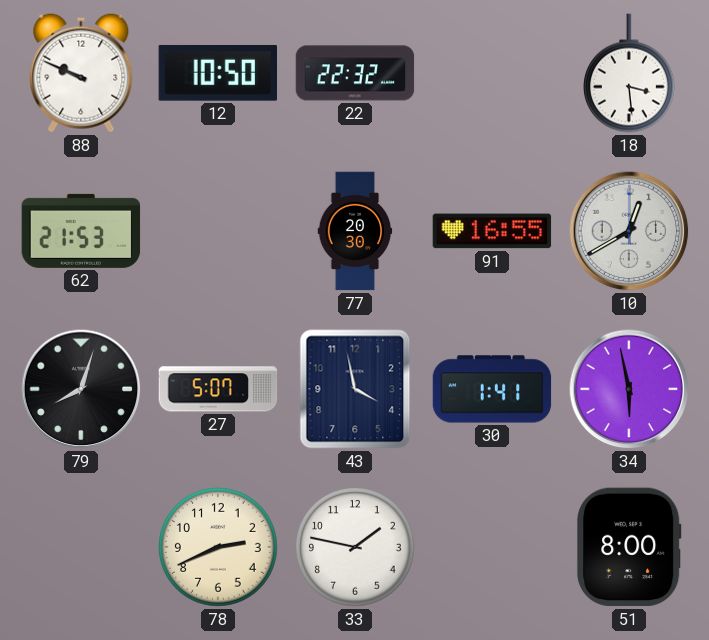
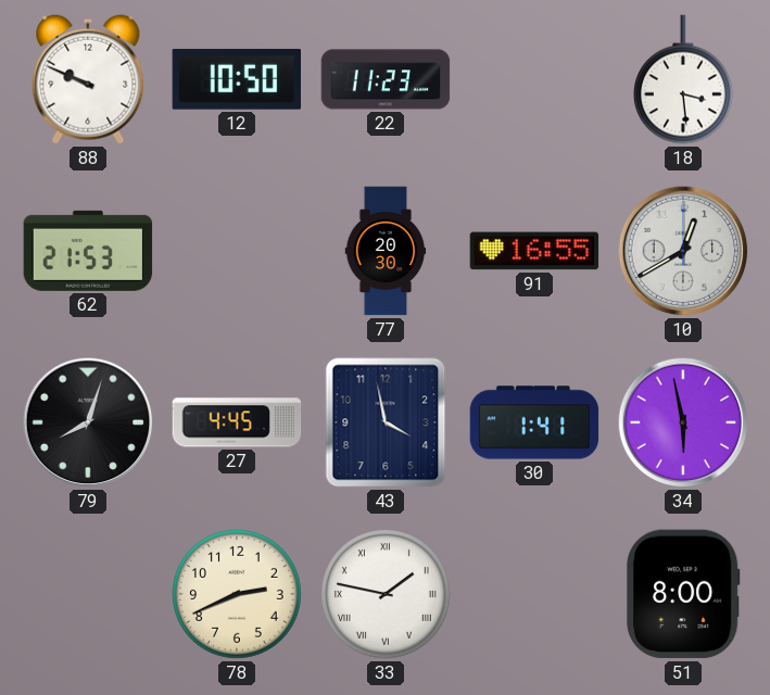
22: 22:32 -> 11:23
27: 5:07 -> 4:45
33 numerals: Arabic -> Roman
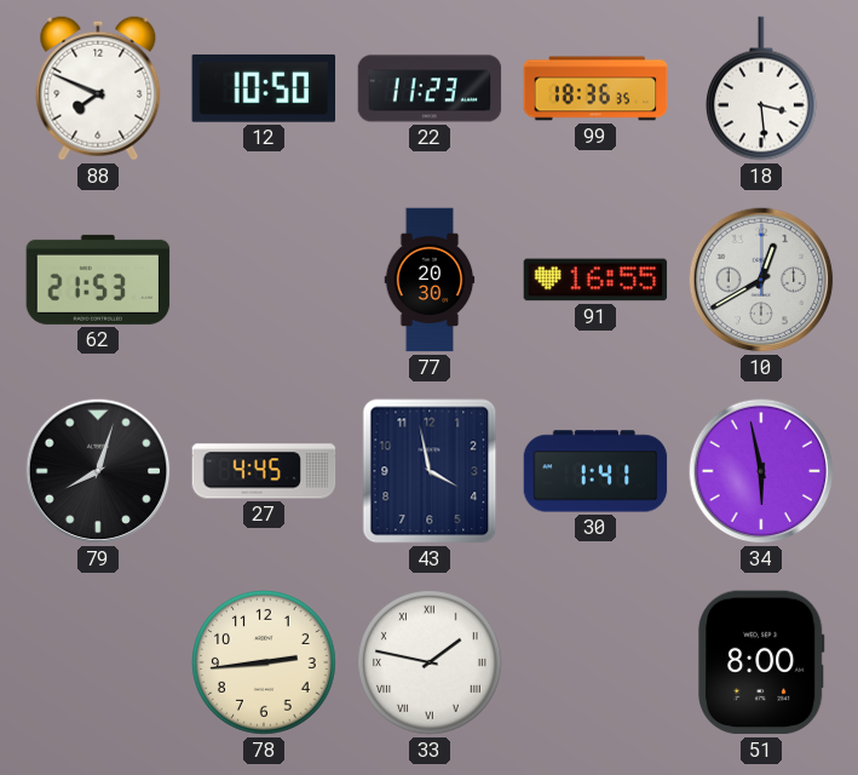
88: 9:49 -> 7:49
99: none -> 18:36
78: 2:41 -> 2:44
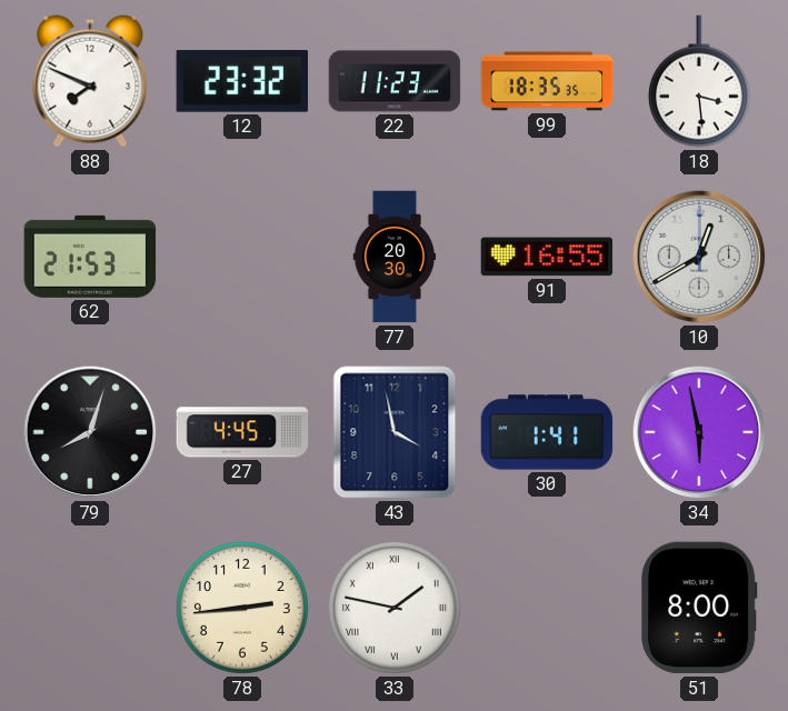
12: 10:50 -> 23:32
99: 18:36 -> 18:35
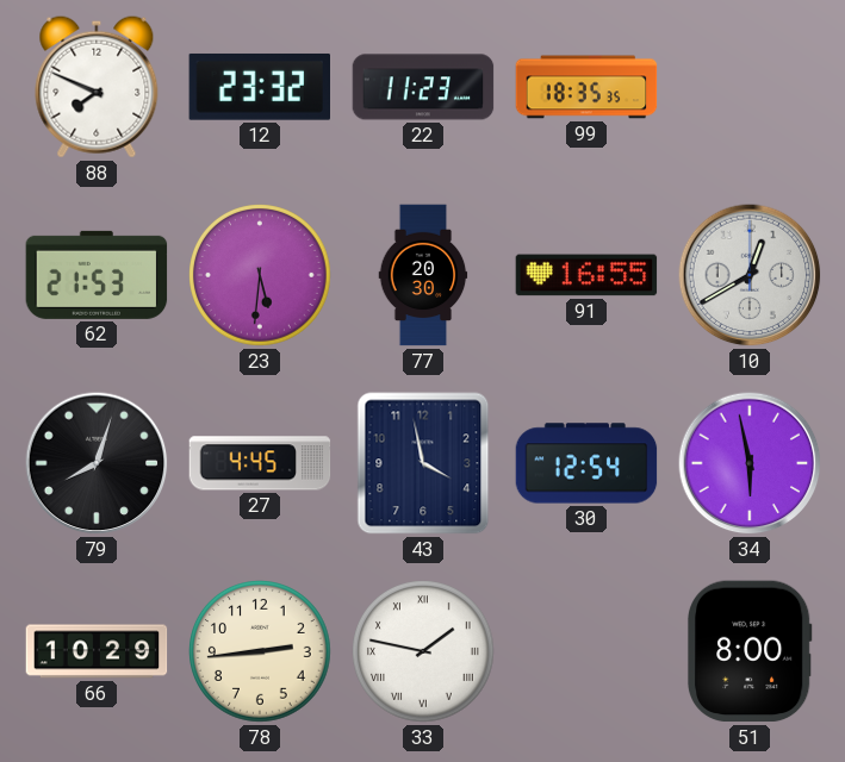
18: 3:29 -> none
23: none -> 5:31
30: 1:41 -> 12:54
66: none -> 10:29
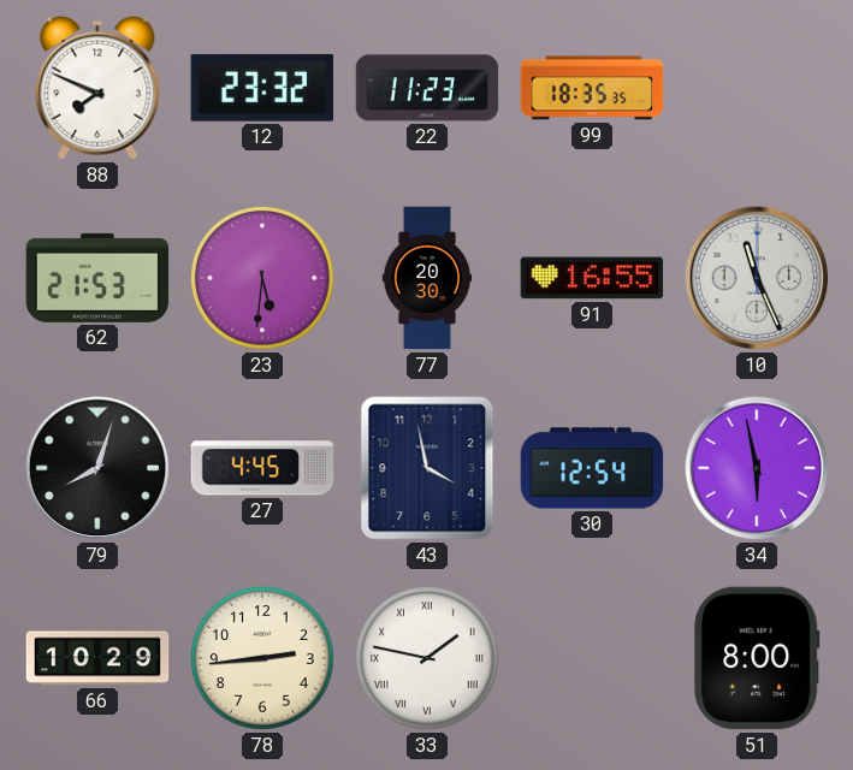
10: 12:40 -> 11:26
